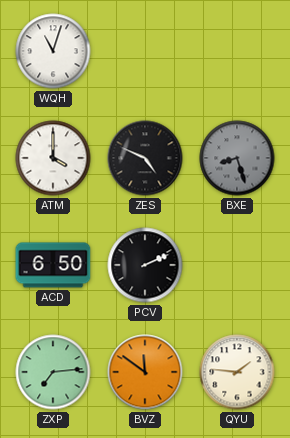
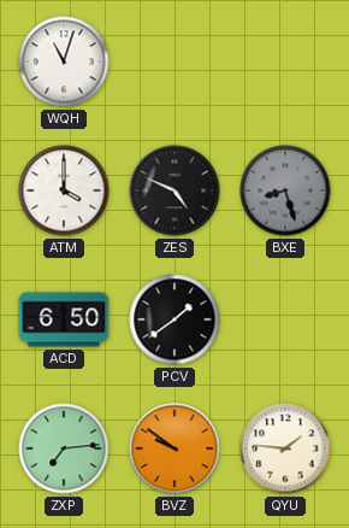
PCV: 2:11 -> 1:39
BVZ: 11:51 -> 9:51
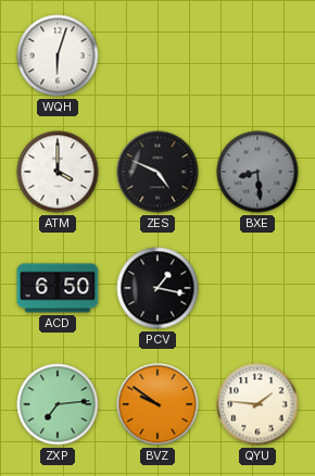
WQH: 11:03 -> 6:03
BXE: 8:27 -> 8:29
PCV: 1:39 -> 1:17
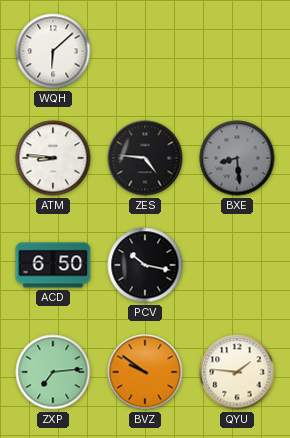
WQH: 6:03 -> 6:08
ATM: 4:00 -> 8:46
ZES: 4:49 -> 4:46
PCV: 1:17 -> 10:17
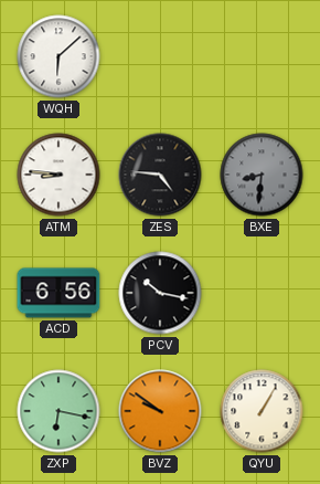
BXE: 8:29 -> 8:31
ACD: 6:50 -> 6:56
ZXP: 7:14 -> 6:17
QYU: 1:46 -> 1:05
